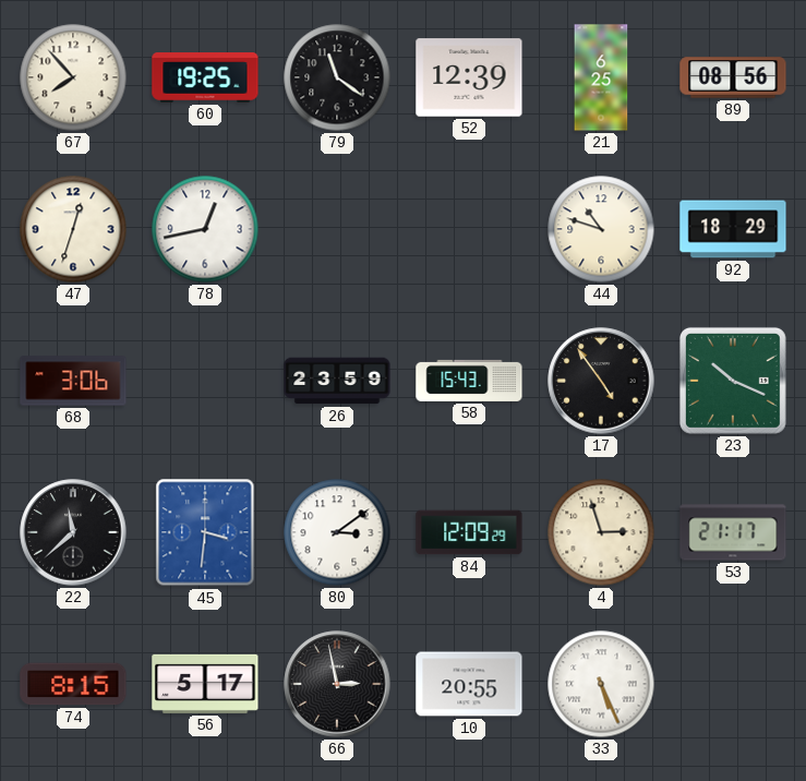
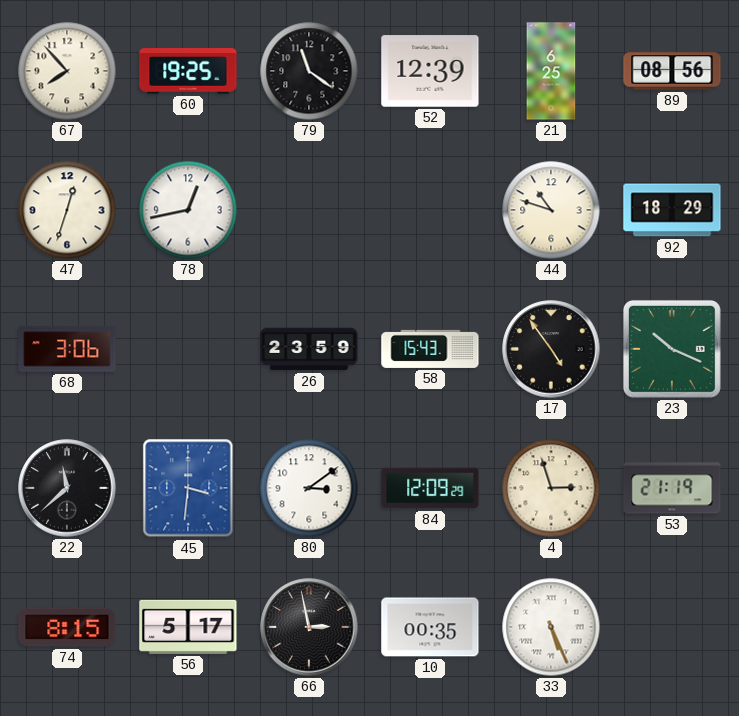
53: 21:17 -> 21:19
10: 20:55 -> 00:35
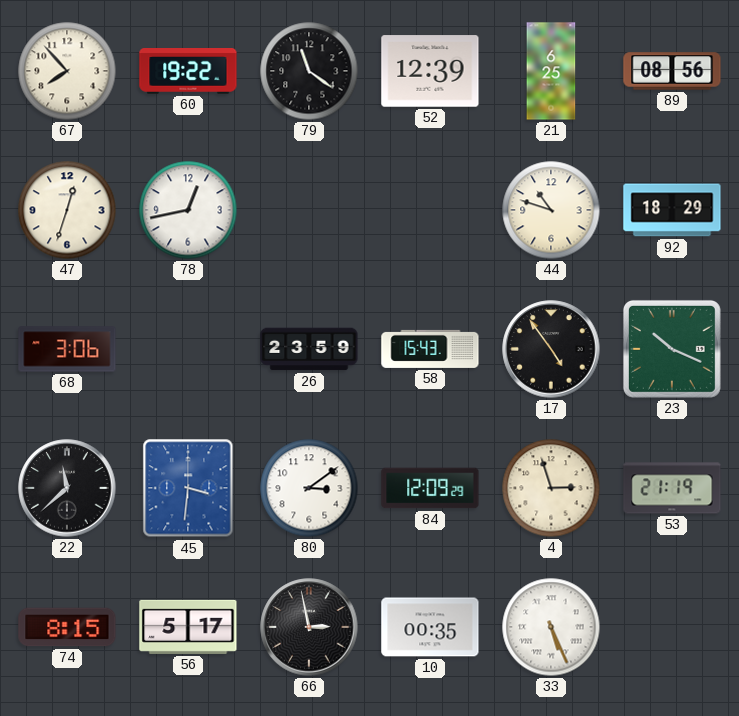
60: 19:25 -> 19:22
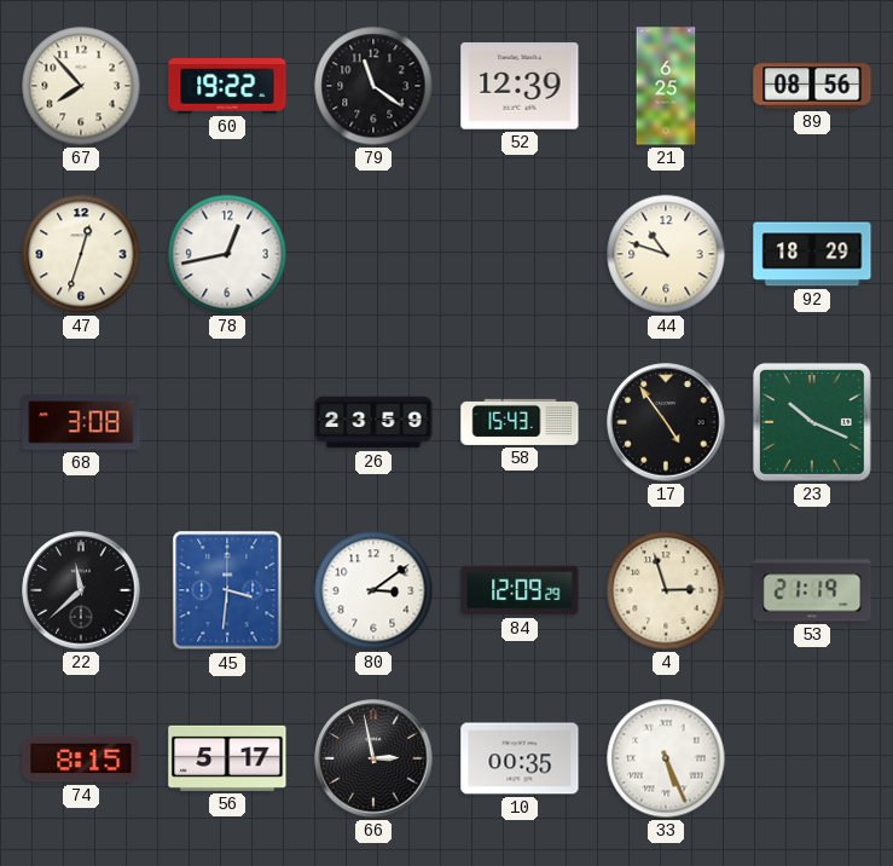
68: 3:06 -> 3:08
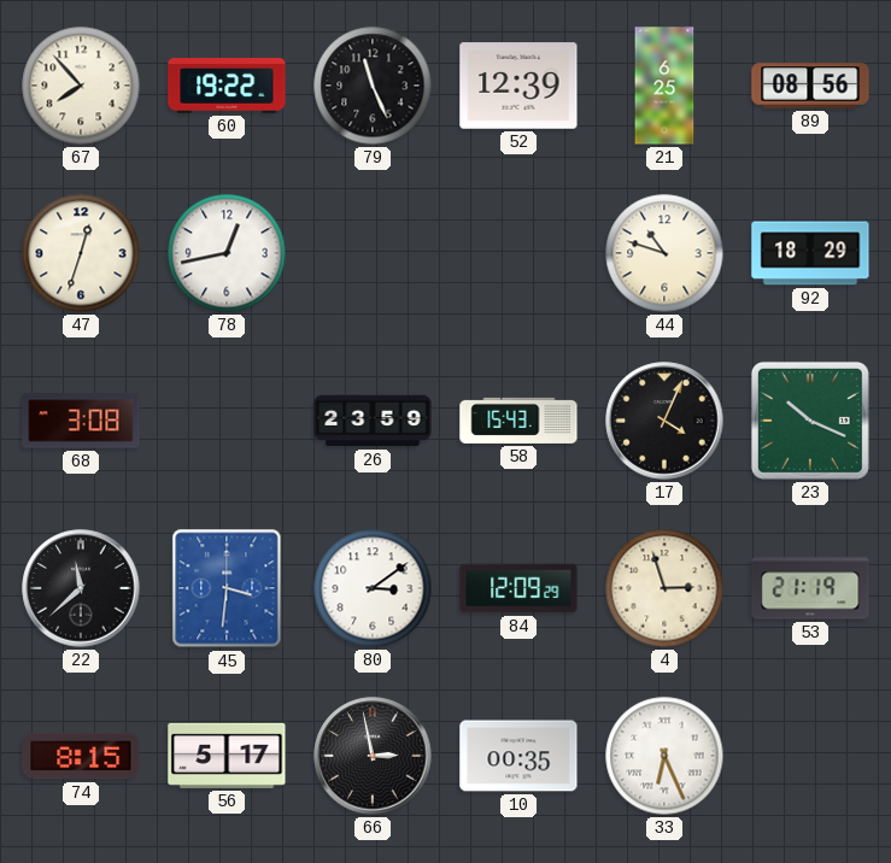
79: 11:21 -> 11:26
17: 4:54 -> 4:04
33: 5:26 -> 6:26
